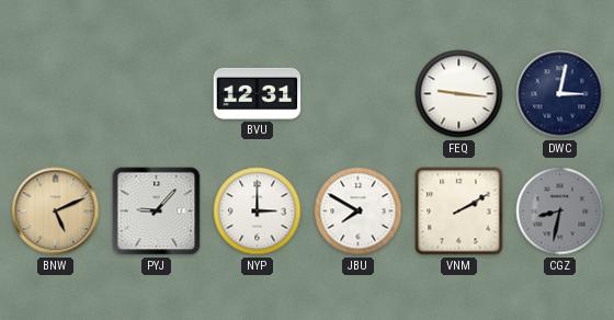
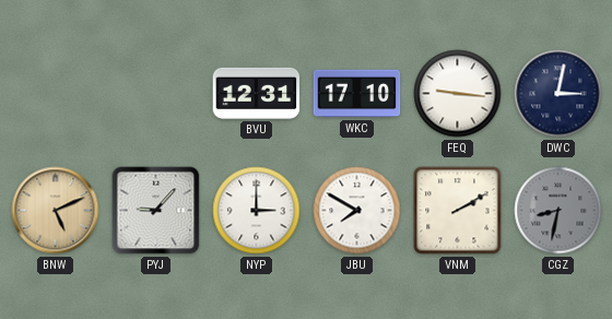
WKC: none -> 17:10
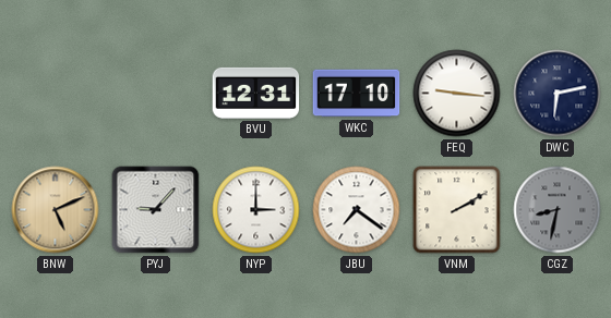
DWC: 3:02 -> 6:13
JBU: 7:50 -> 7:21
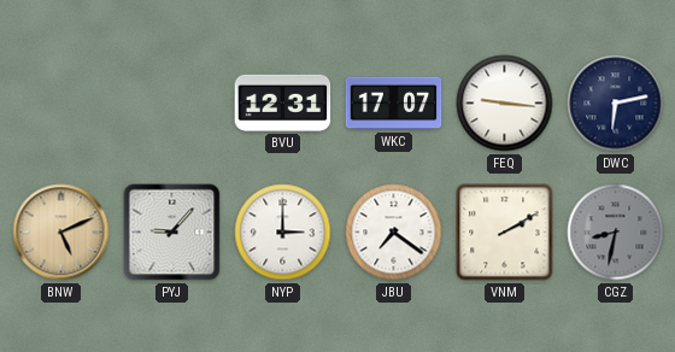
WKC: 17:10 -> 17:07
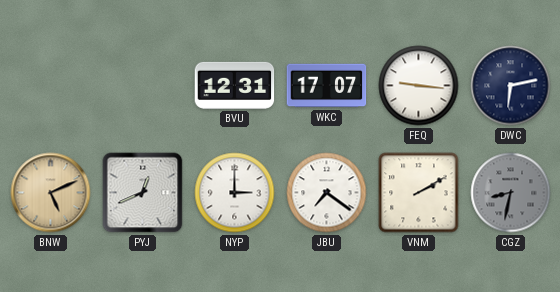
PYJ: 9:07 -> 12:41
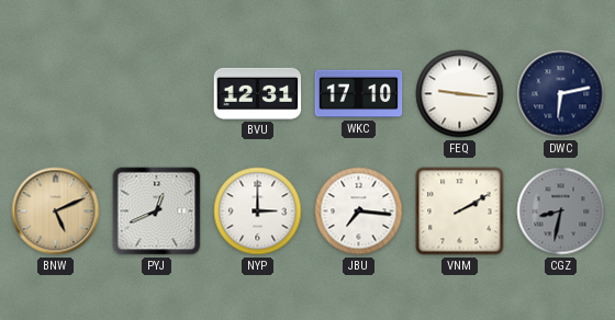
WKC: 17:07 -> 17:10
JBU: 7:21 -> 7:16
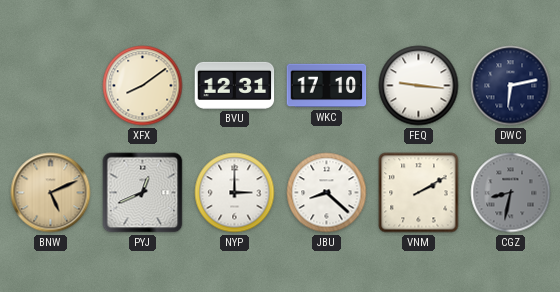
XFX: none -> 8:09
JBU: 7:16 -> 8:22
